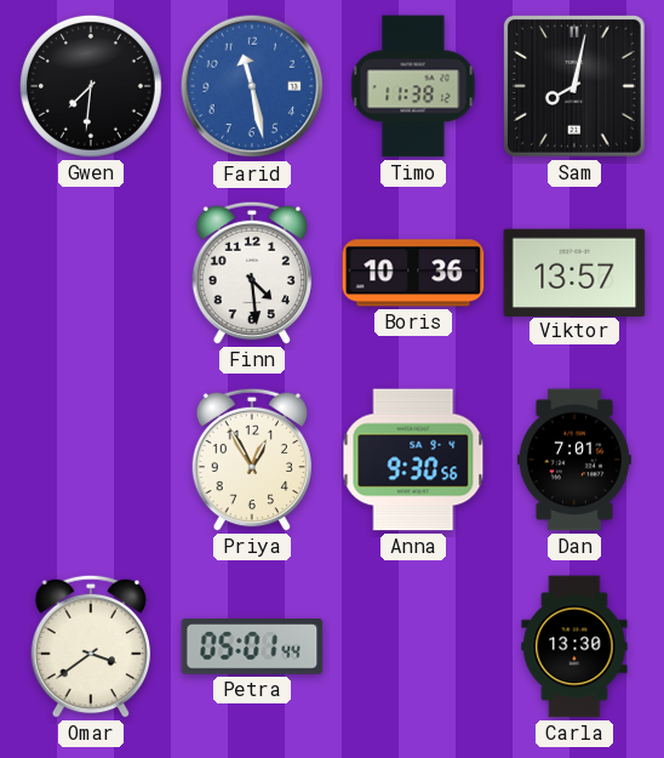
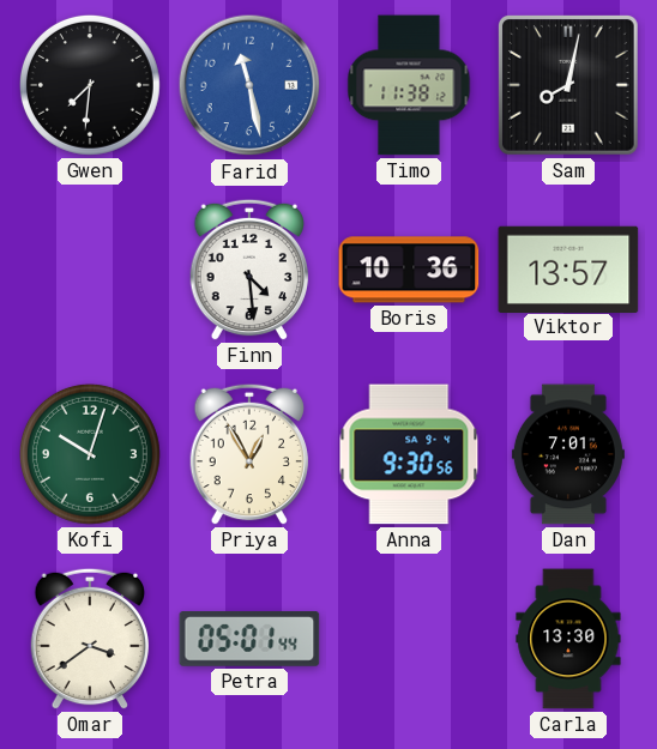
Kofi: none -> 10:03
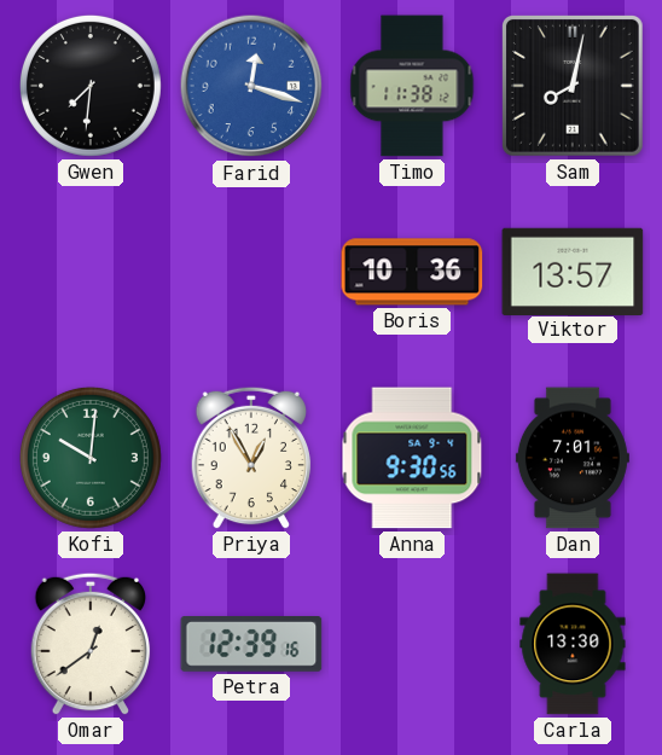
Farid: 11:28 -> 12:18
Finn: 4:29 -> none
Kofi: 10:03 -> 10:01
Omar: 3:39 -> 12:39
Petra: 05:01 -> 12:39
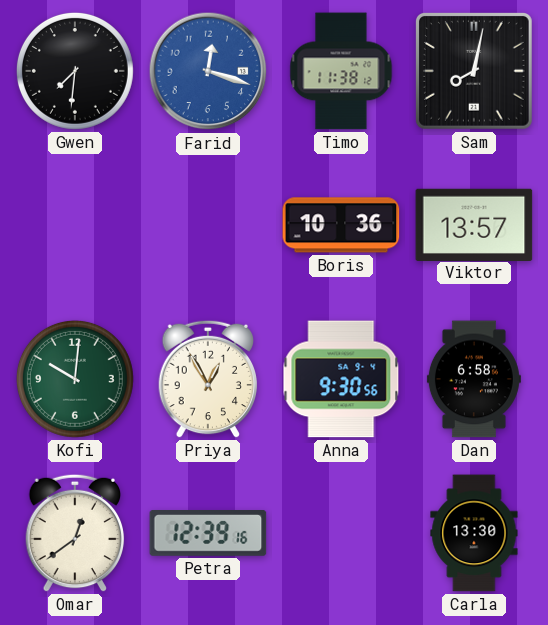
Dan: 7:01 -> 6:58
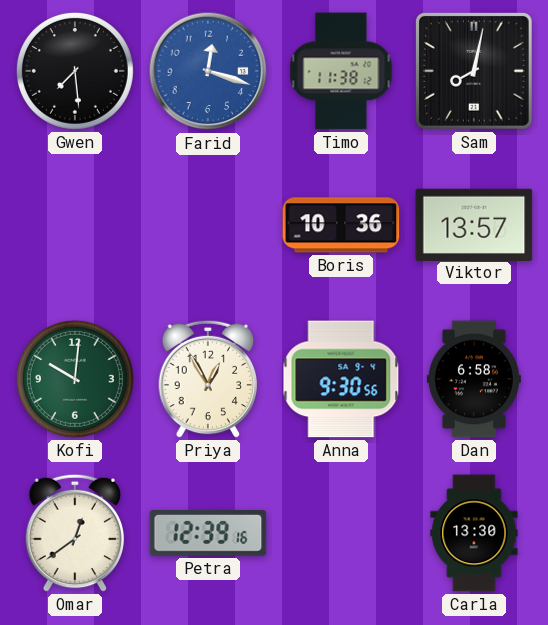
Gwen: 7:31 -> 7:29
